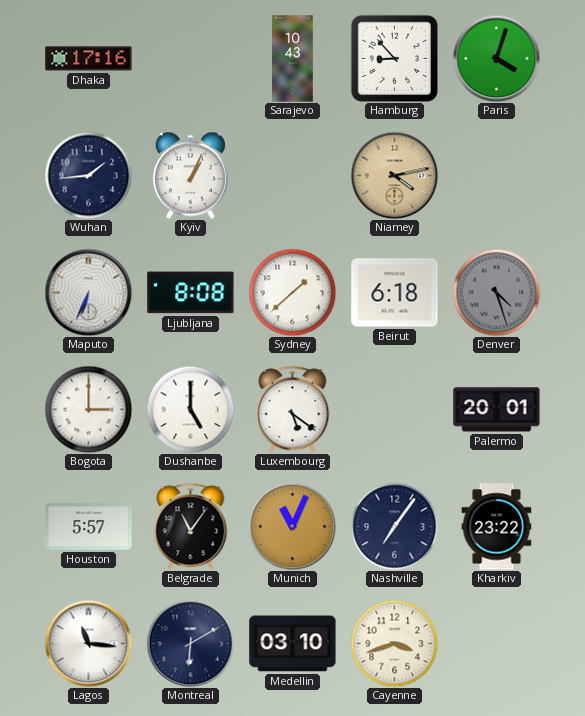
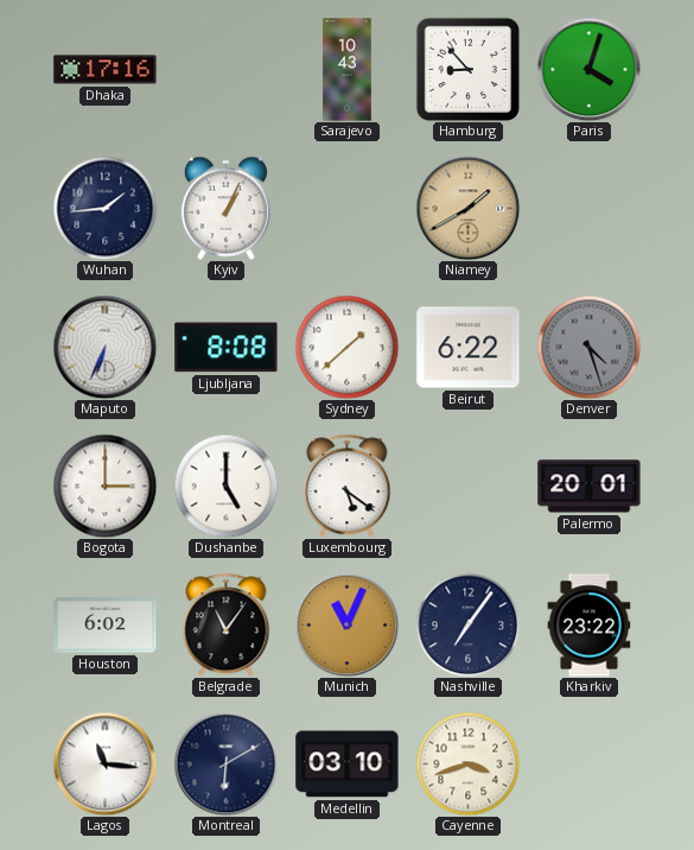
Niamey: 4:13 -> 1:40
Beirut: 6:18 -> 6:22
Houston: 5:57 -> 6:02
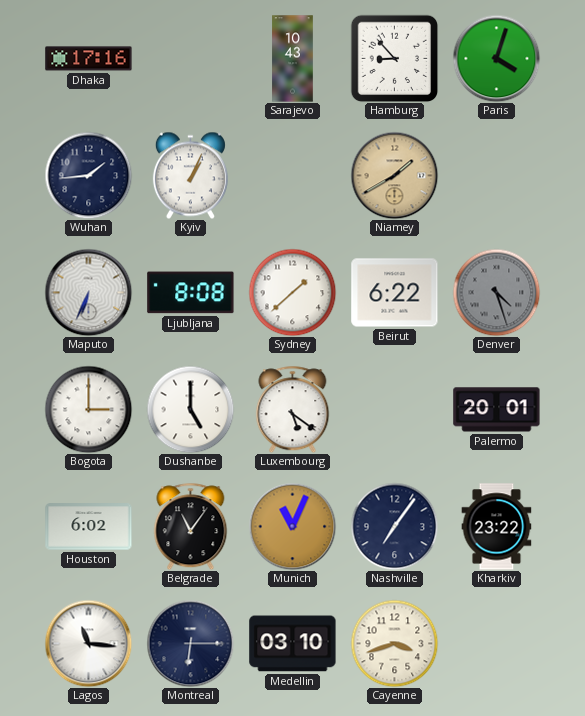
Montreal: 6:10 -> 6:15
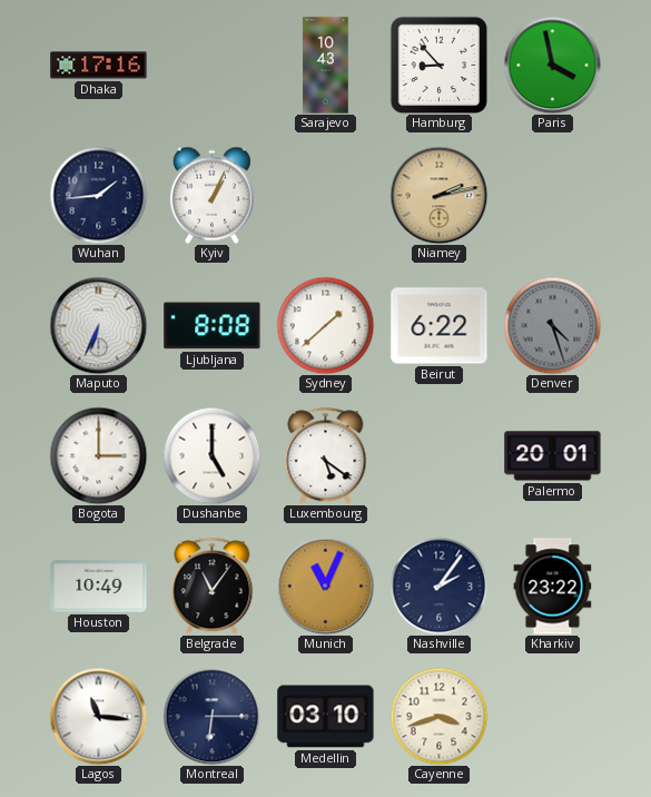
Paris: 4:03 -> 3:58
Niamey: 1:40 -> 2:13
Houston: 6:02 -> 10:49
Nashville: 7:06 -> 2:06
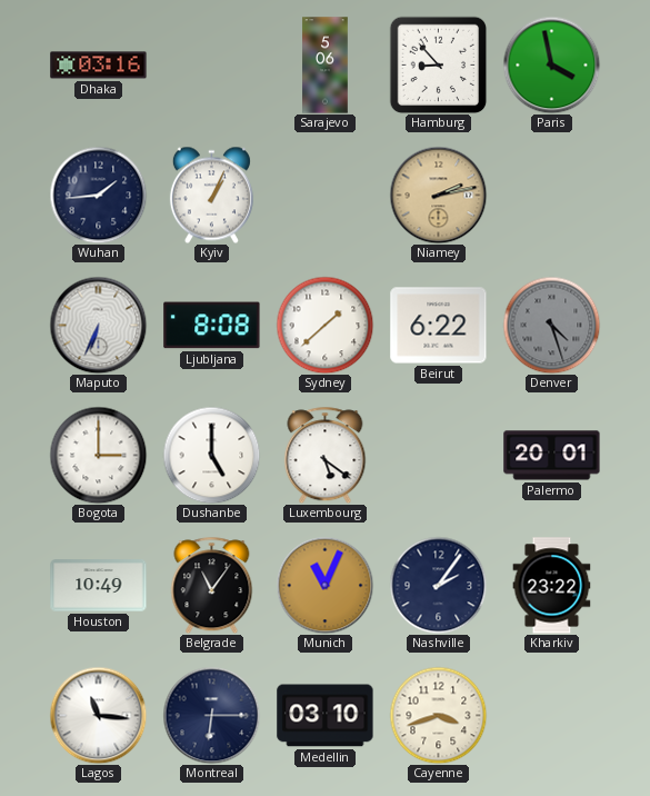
Dhaka: 17:16 -> 03:16
Sarajevo: 10:43 -> 5:06
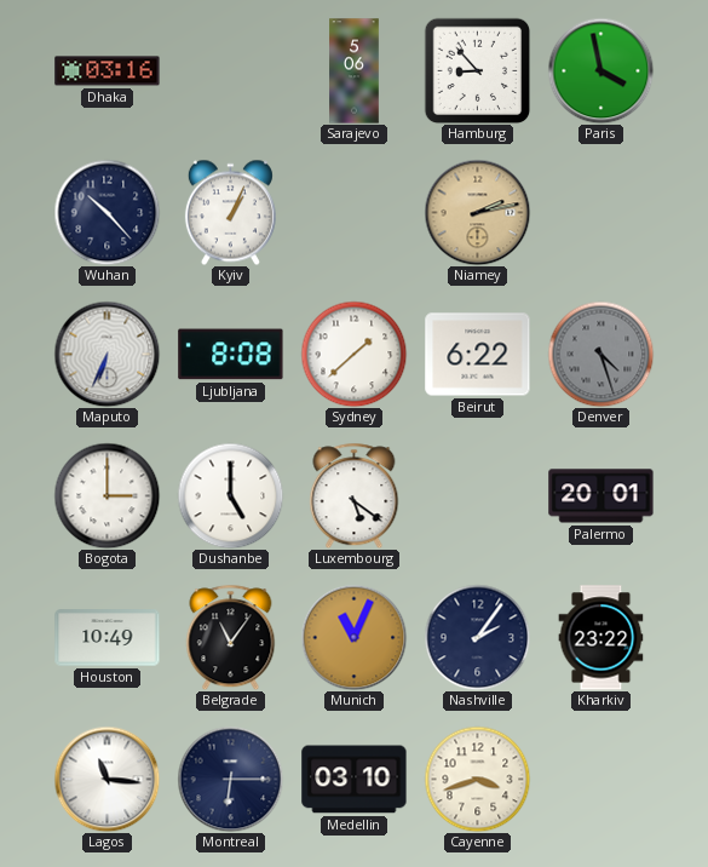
Wuhan: 1:44 -> 10:23
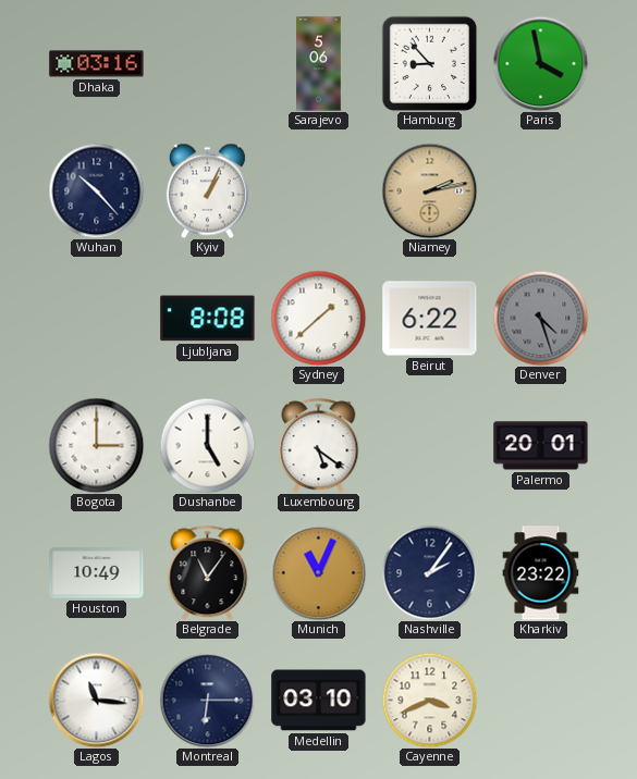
Maputo: 6:34 -> none
Cayenne: 3:42 -> 3:41
